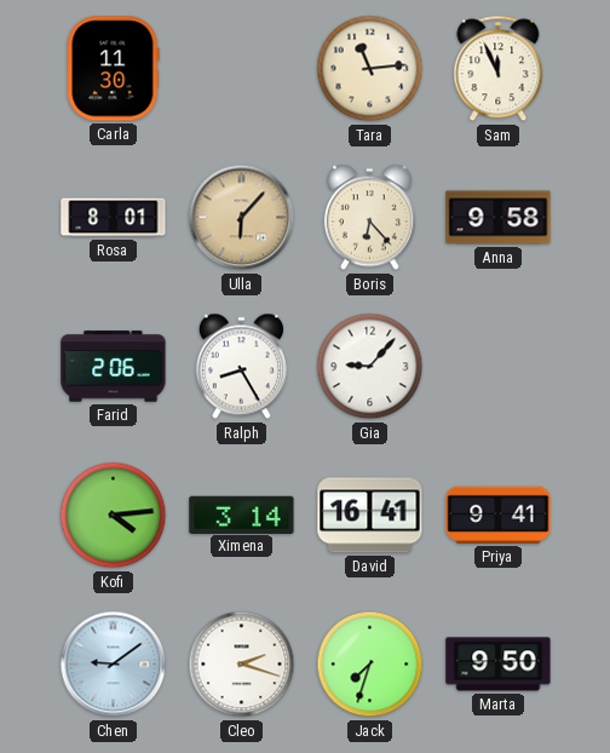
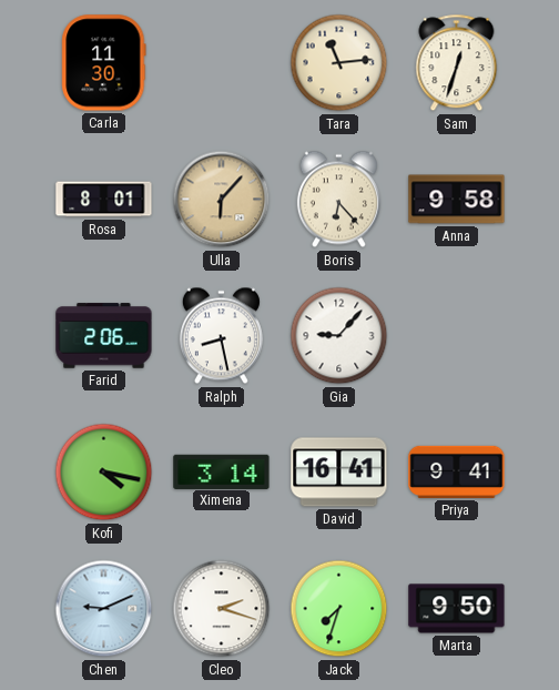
Sam: 11:56 -> 12:33
Ralph: 8:25 -> 8:28
Kofi: 4:14 -> 4:17
Chen: 9:09 -> 9:11
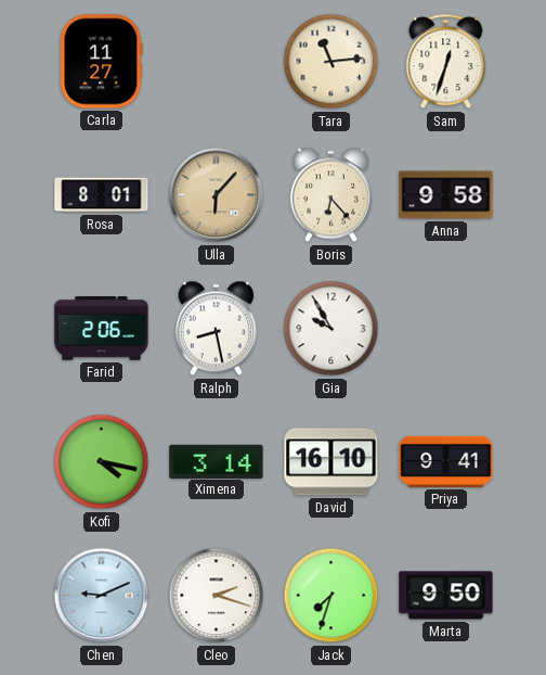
Carla: 11:30 -> 11:27
Gia: 9:07 -> 9:55
David: 16:41 -> 16:10
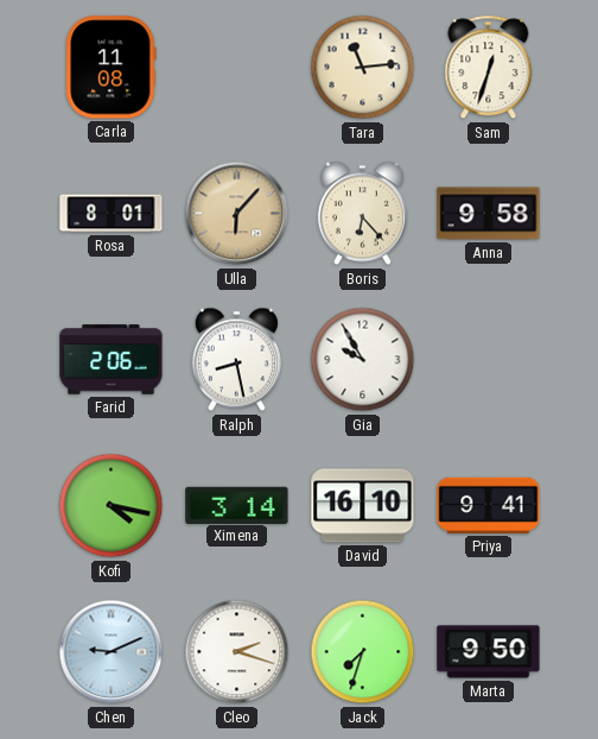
Carla: 11:27 -> 11:08
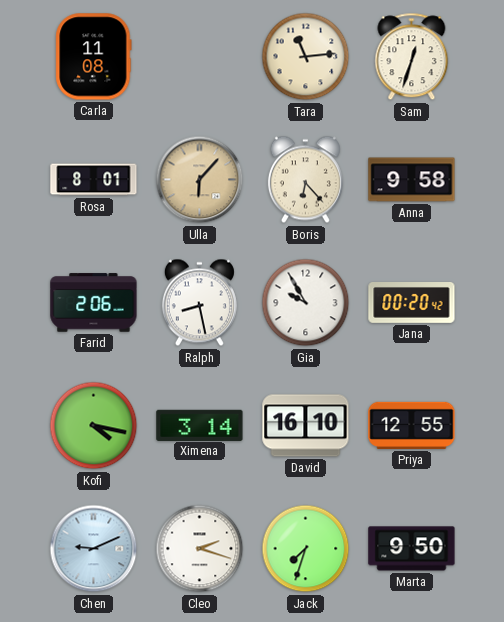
Jana: none -> 00:20
Priya: 9:41 -> 12:55
